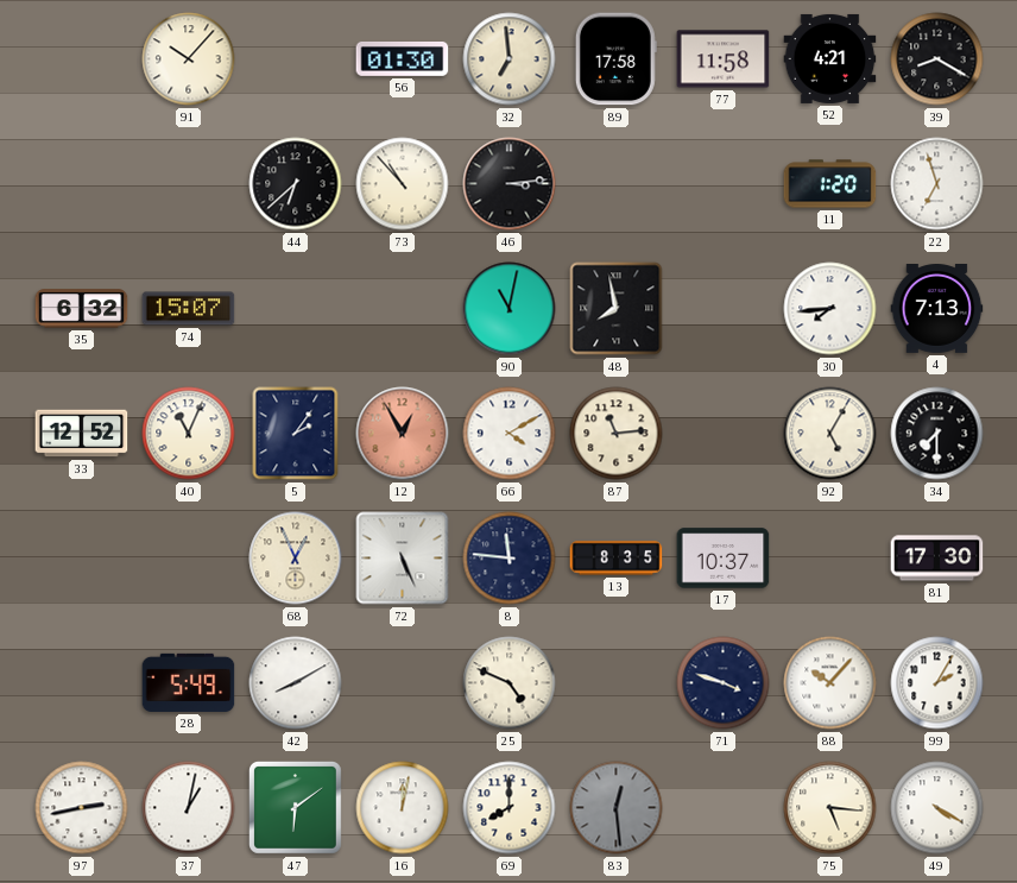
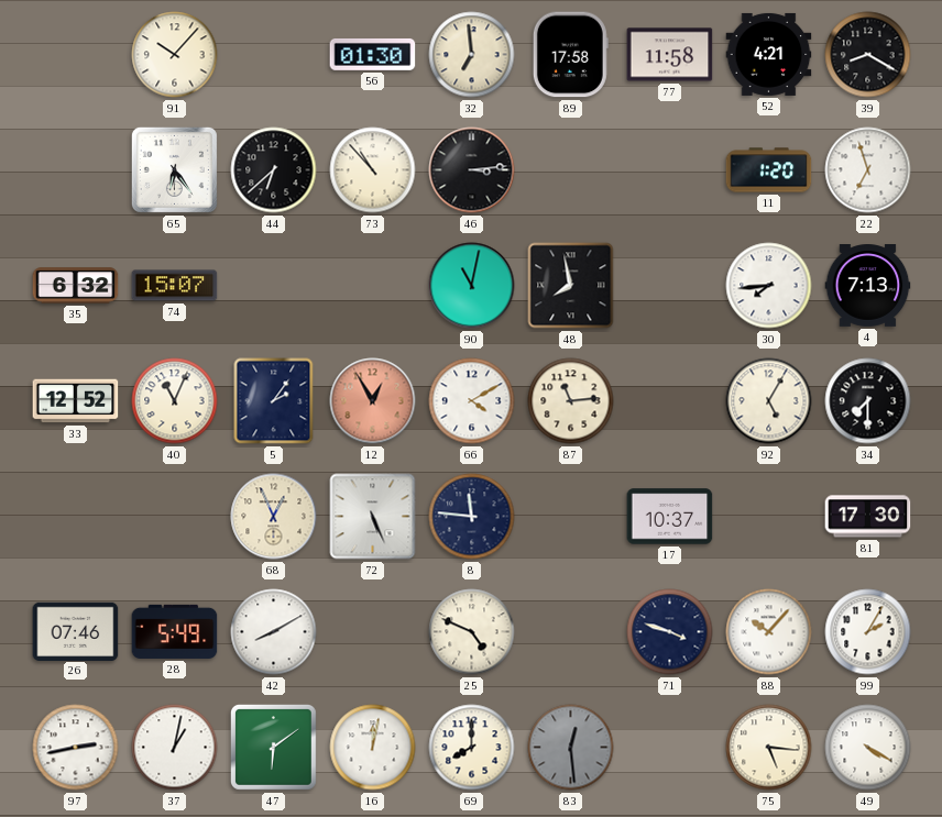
65: none -> 6:24
13: 8:35 -> none
26: none -> 07:46
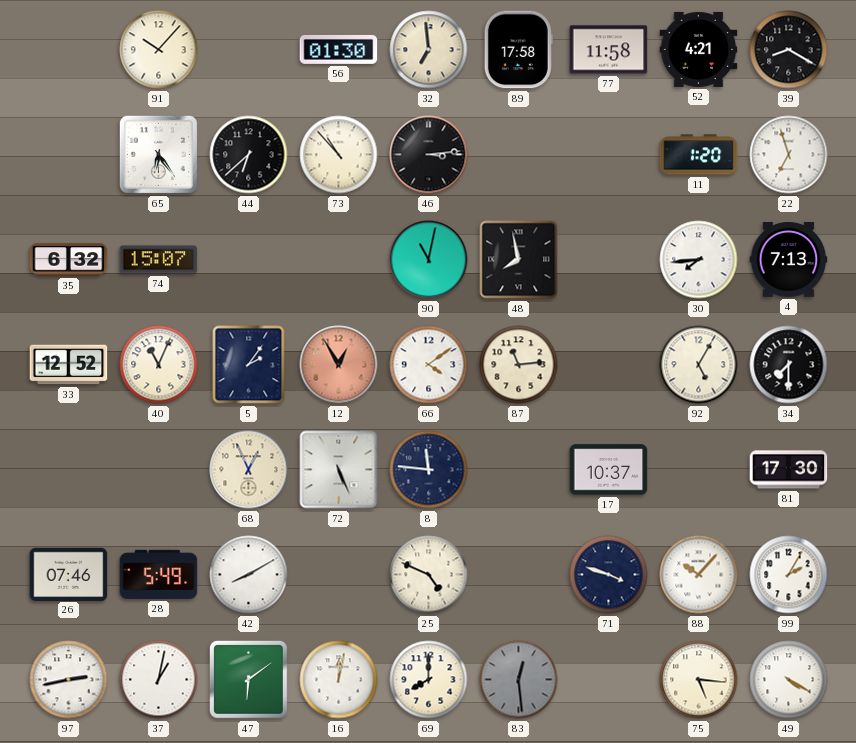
66: 4:10 -> 4:09
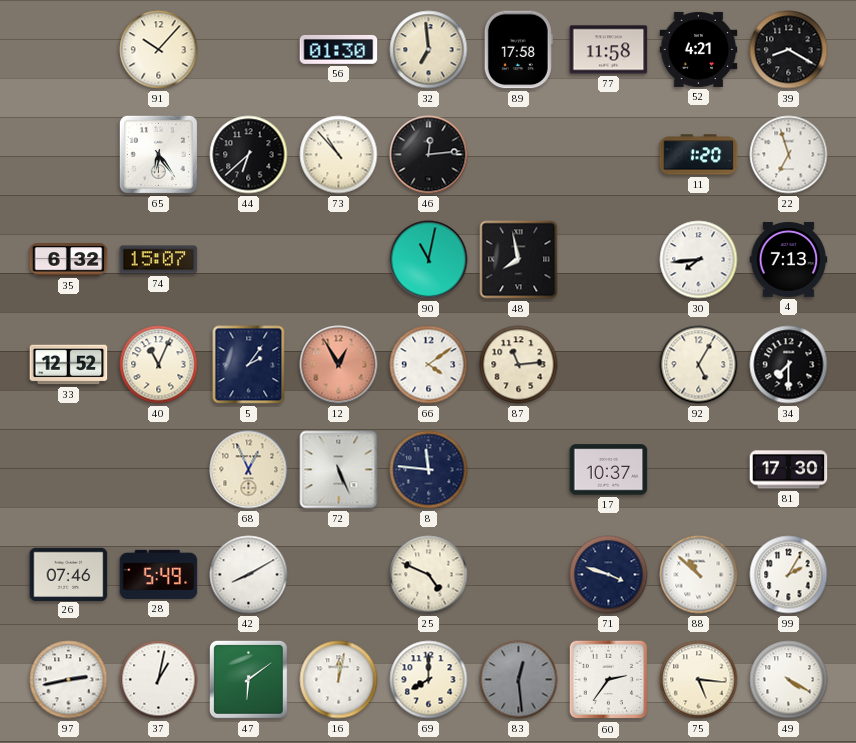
46: 3:14 -> 12:14
88: 10:07 -> 10:52
60: none -> 2:36
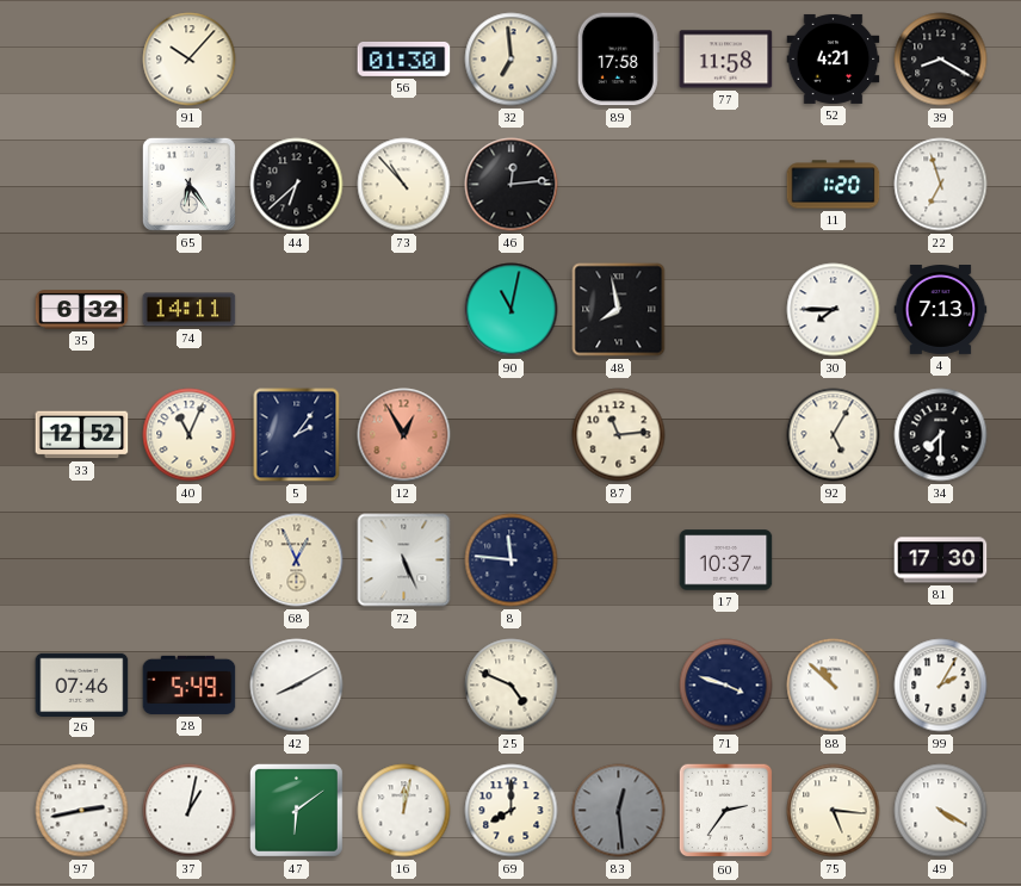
74: 15:07 -> 14:11
30: 7:44 -> 7:45
66: 4:09 -> none
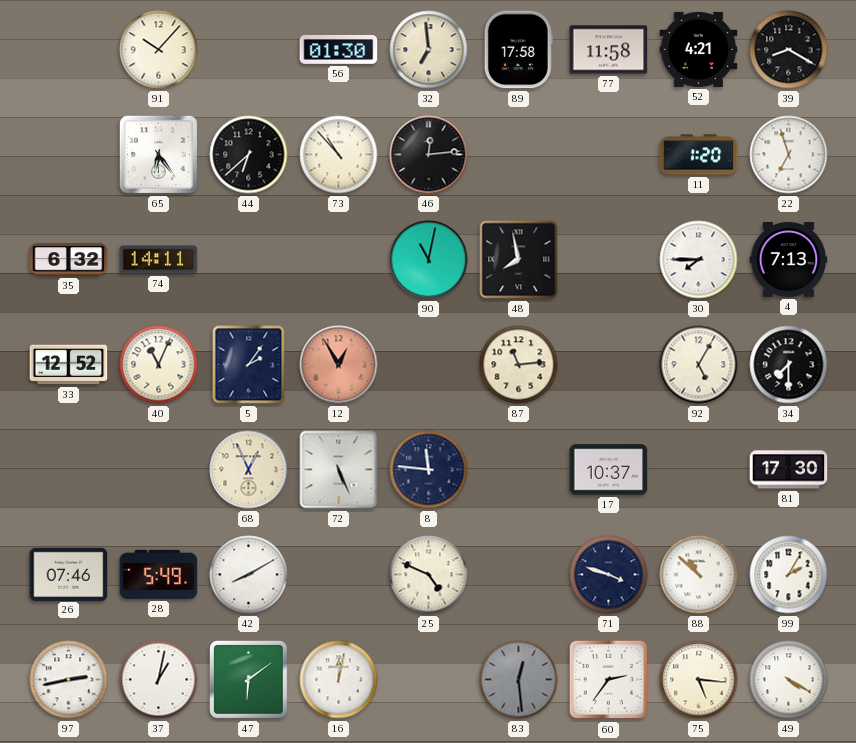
69: 8:00 -> none
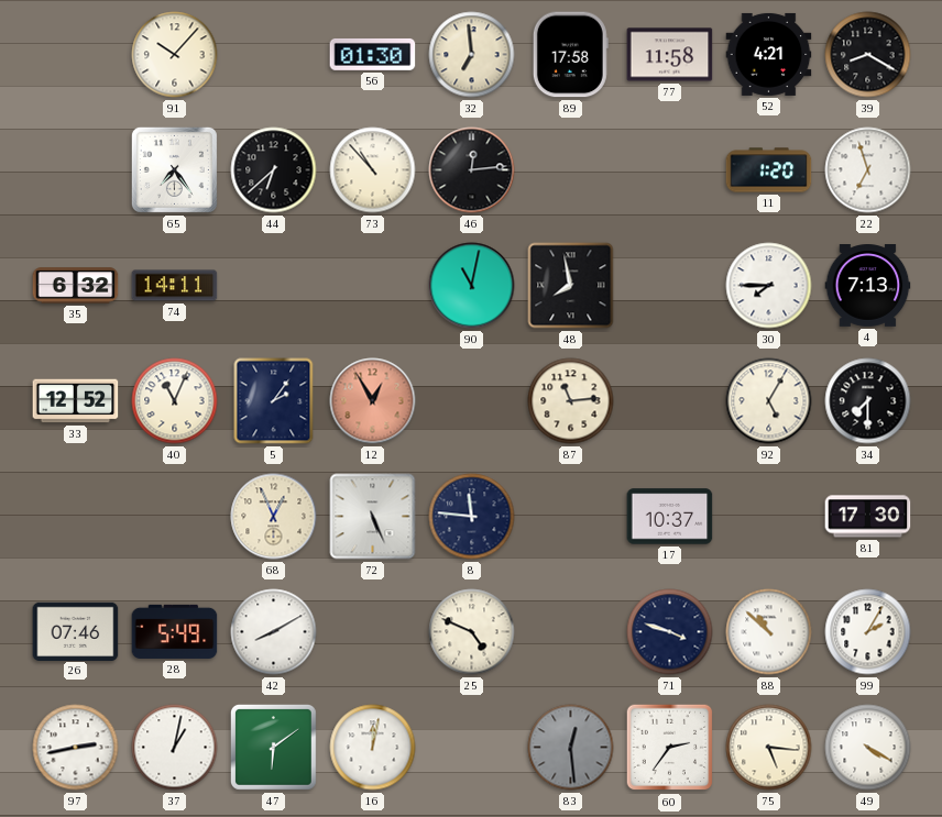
65: 6:24 -> 7:24
